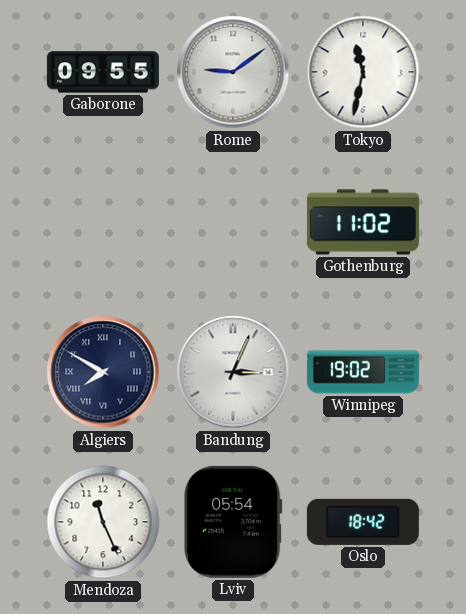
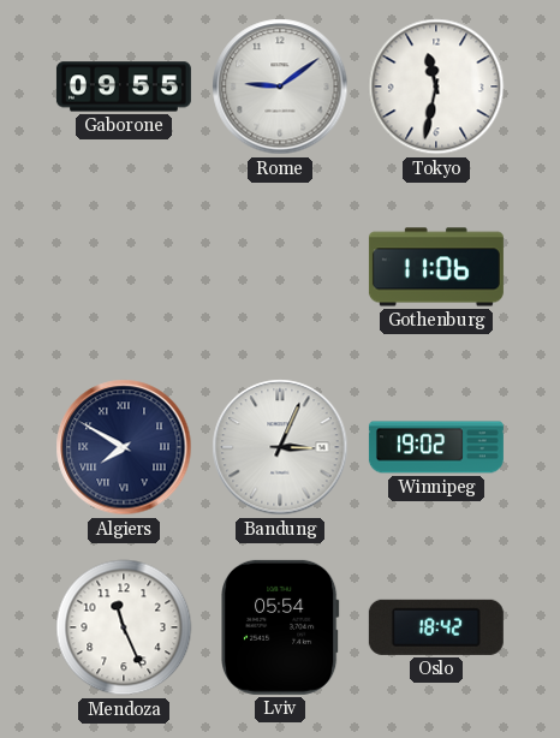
Gothenburg: 11:02 -> 11:06
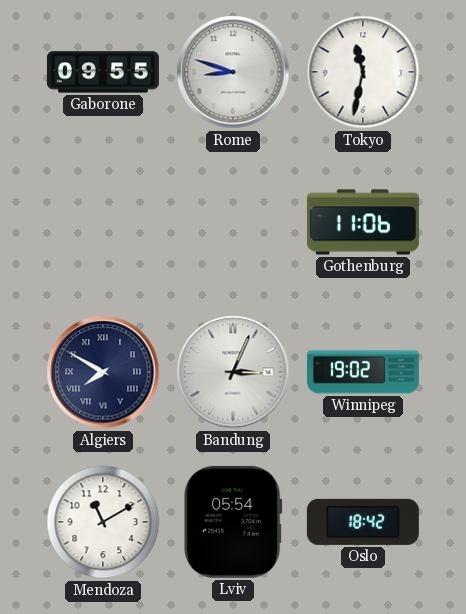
Rome: 9:09 -> 8:48
Mendoza: 11:26 -> 11:10
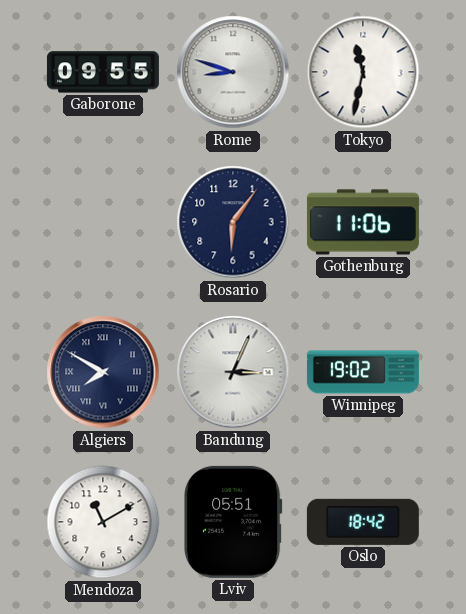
Rosario: none -> 6:06
Lviv: 05:54 -> 05:51
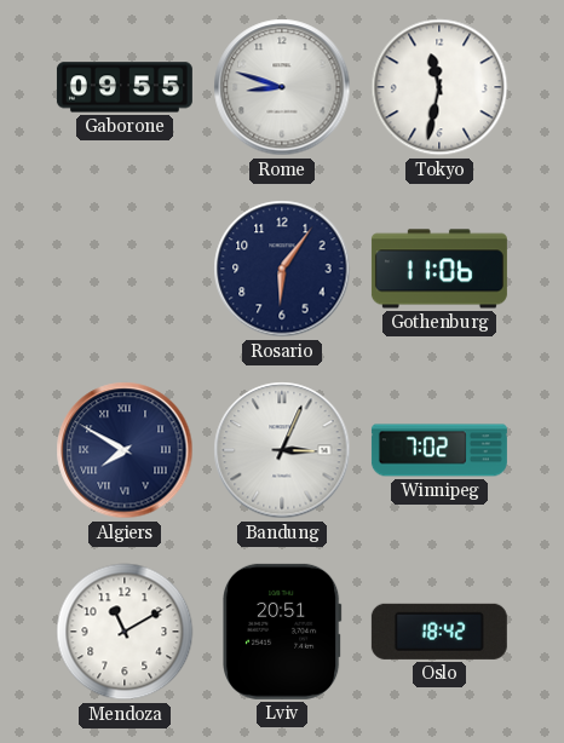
Winnipeg: 19:02 -> 7:02
Lviv: 05:51 -> 20:51
